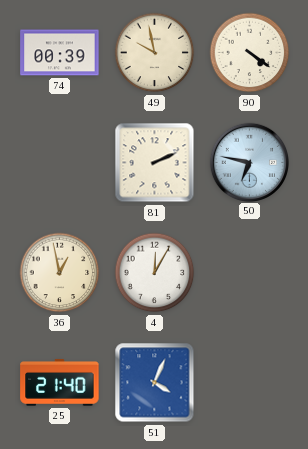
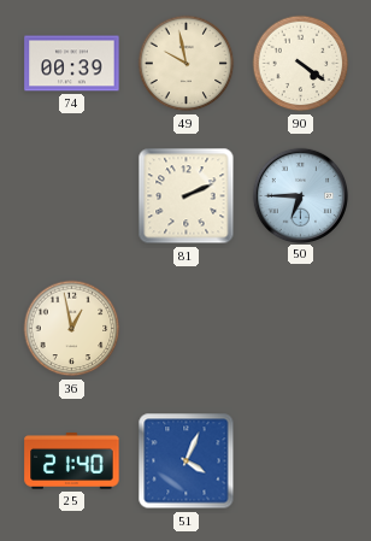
50: 6:47 -> 6:45
4: 12:05 -> none
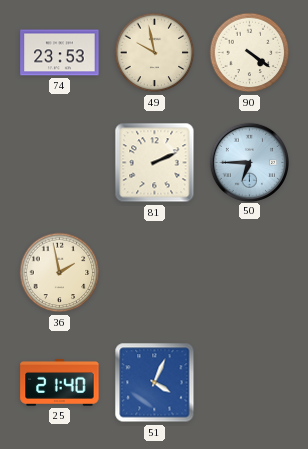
74: 00:39 -> 23:53
36: 12:58 -> 1:58
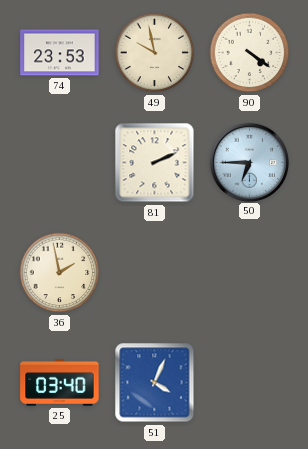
25: 21:40 -> 03:40
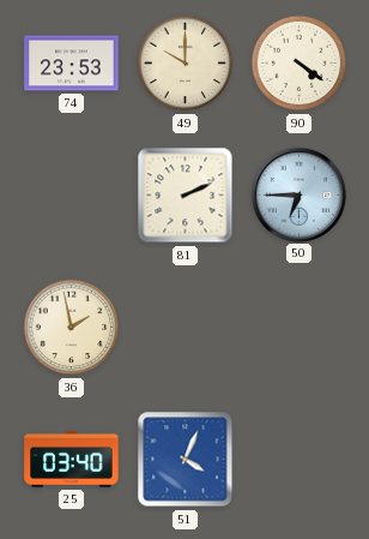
49: 9:58 -> 10:00
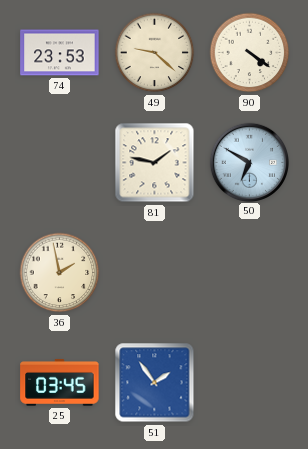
49: 10:00 -> 9:22
81: 2:11 -> 1:47
50: 6:45 -> 6:50
25: 03:40 -> 03:45
51: 4:04 -> 1:54
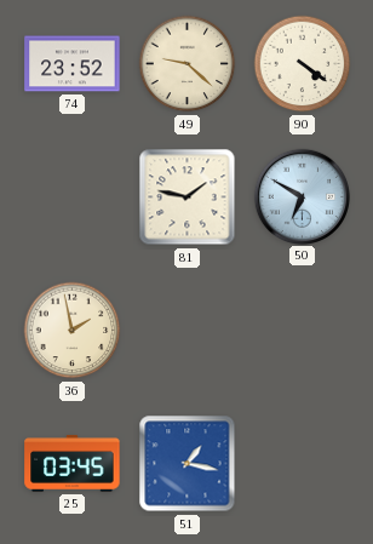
74: 23:53 -> 23:52
51: 1:54 -> 1:17
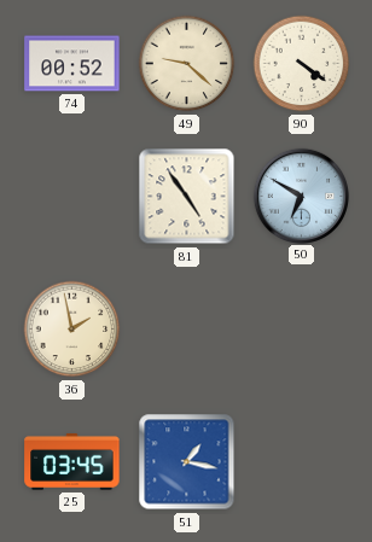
74: 23:52 -> 00:52
81: 1:47 -> 4:54
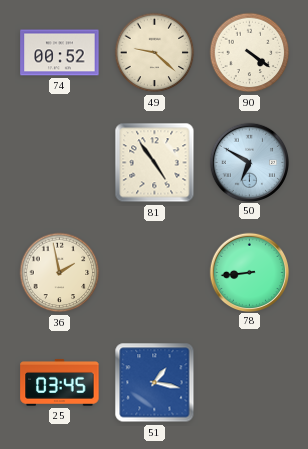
78: none -> 8:44
